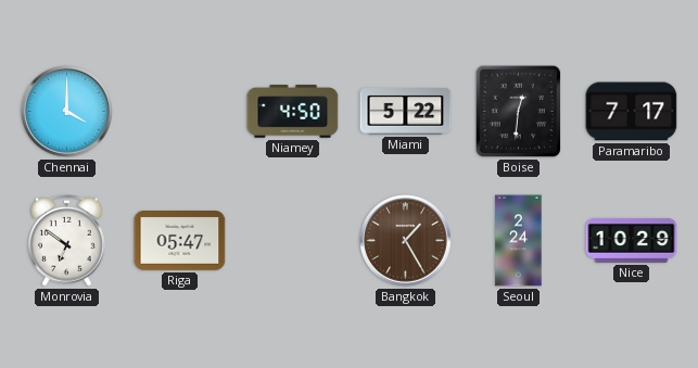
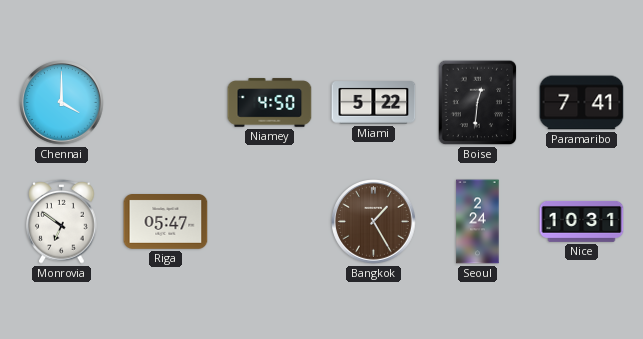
Paramaribo: 7:17 -> 7:41
Nice: 10:29 -> 10:31
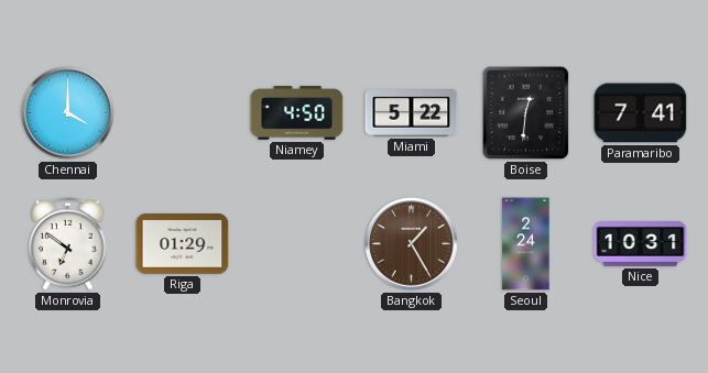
Riga: 05:47 -> 01:29
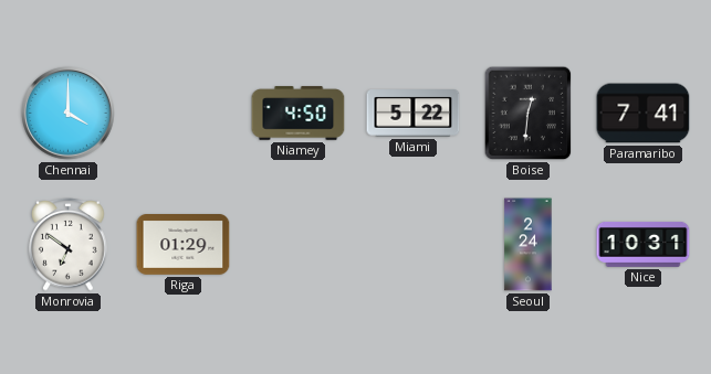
Bangkok: 1:25 -> none
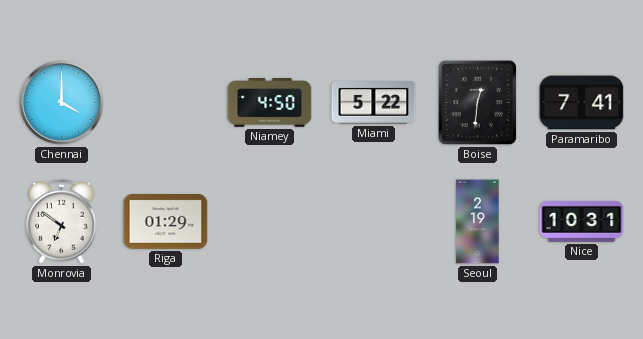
Seoul: 2:24 -> 2:19
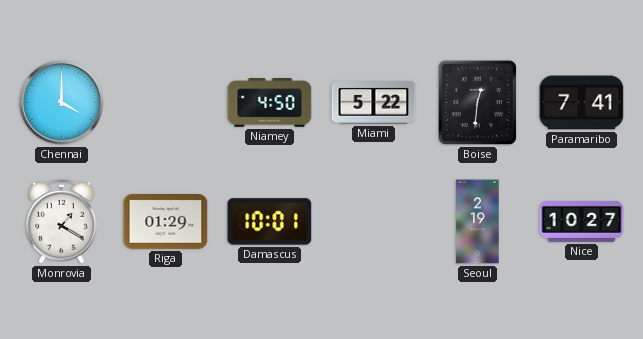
Monrovia: 6:51 -> 1:20
Damascus: none -> 10:01
Nice: 10:31 -> 10:27
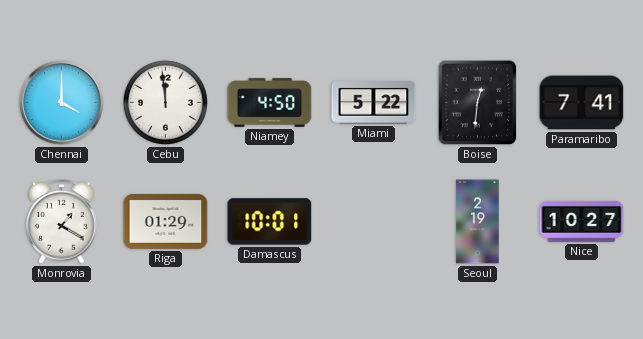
Cebu: none -> 11:59
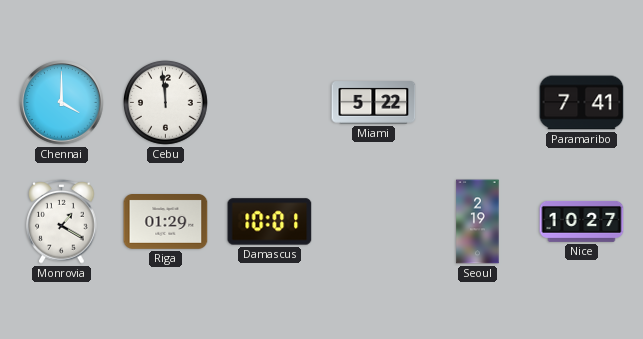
Niamey: 4:50 -> none
Boise: 12:31 -> none
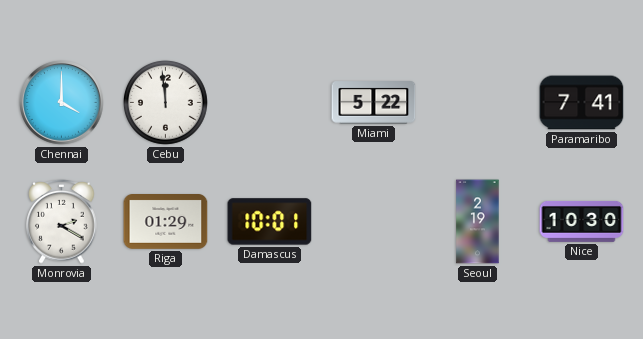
Monrovia: 1:20 -> 2:20
Nice: 10:27 -> 10:30
